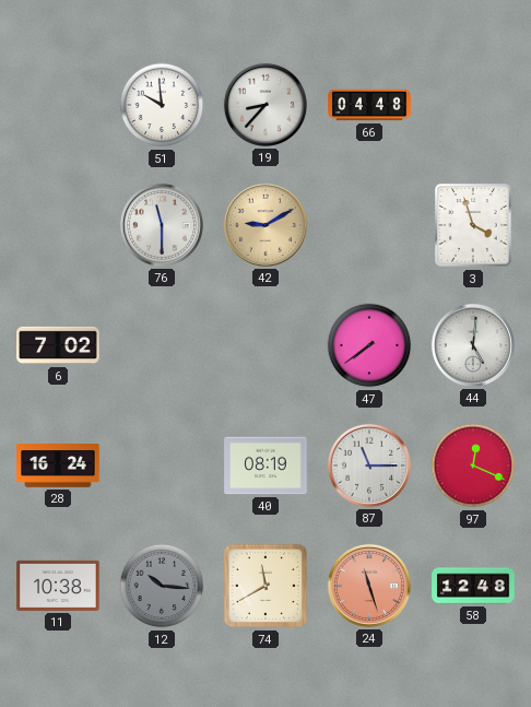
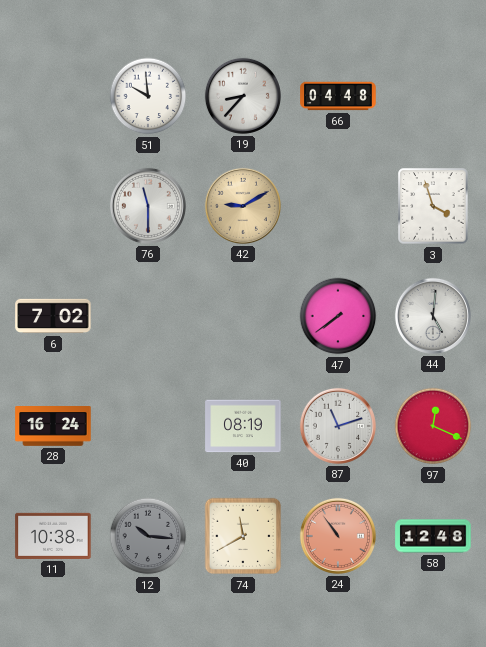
87: 11:15 -> 11:12
24: 11:27 -> 10:54
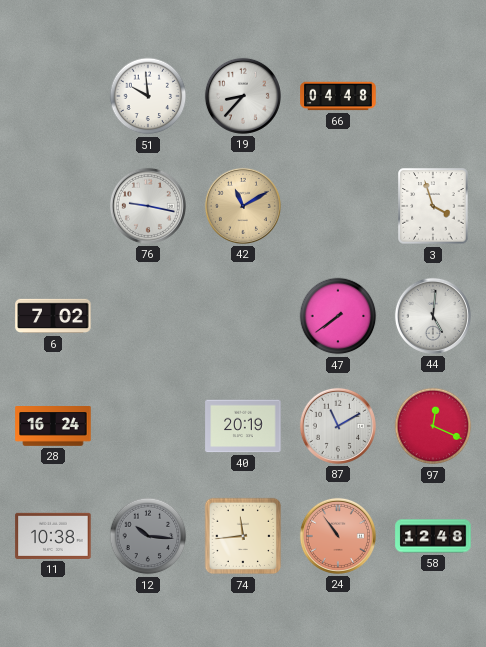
76: 11:30 -> 9:17
42: 9:10 -> 11:10
40: 08:19 -> 20:19
87: 11:12 -> 11:10
74: 11:40 -> 11:44
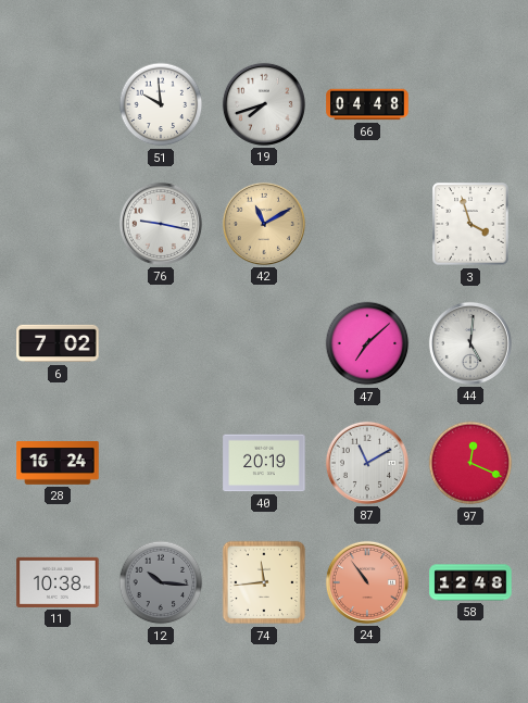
19: 8:37 -> 7:42
47: 7:39 -> 7:08
